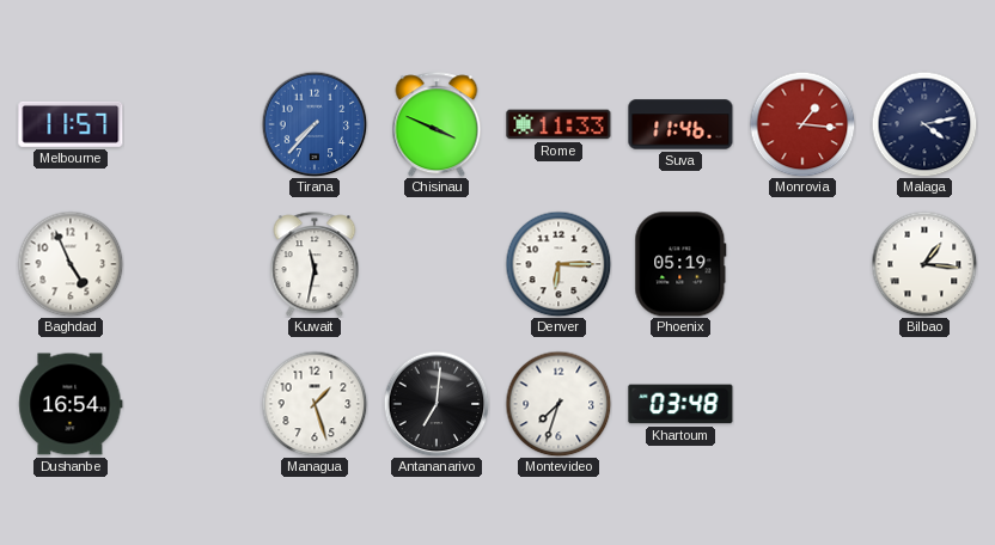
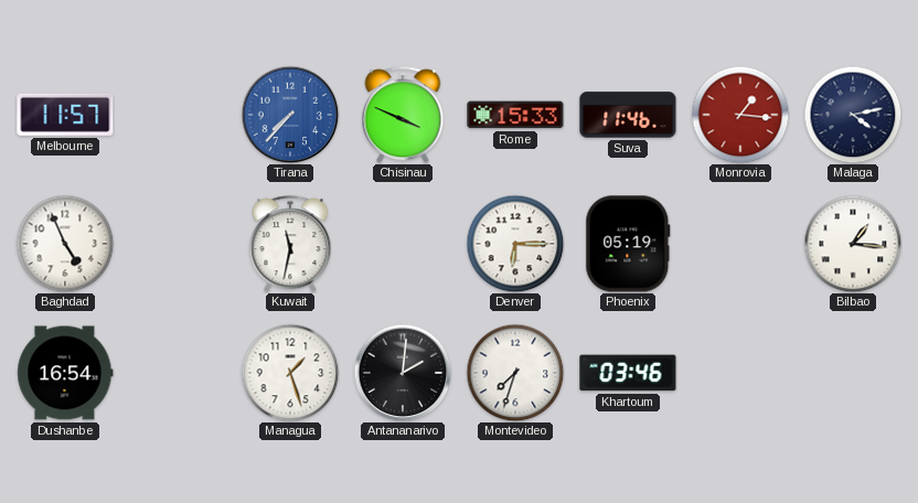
Rome: 11:33 -> 15:33
Antananarivo: 7:01 -> 2:01
Khartoum: 03:48 -> 03:46
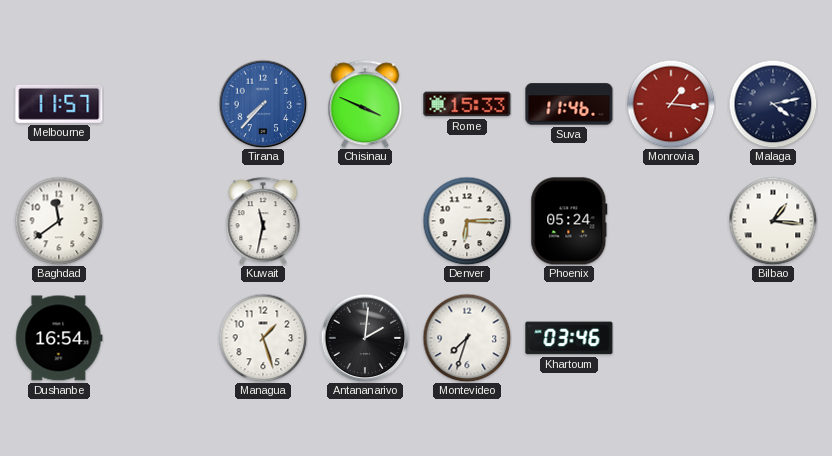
Baghdad: 4:56 -> 11:39
Phoenix: 05:19 -> 05:24
